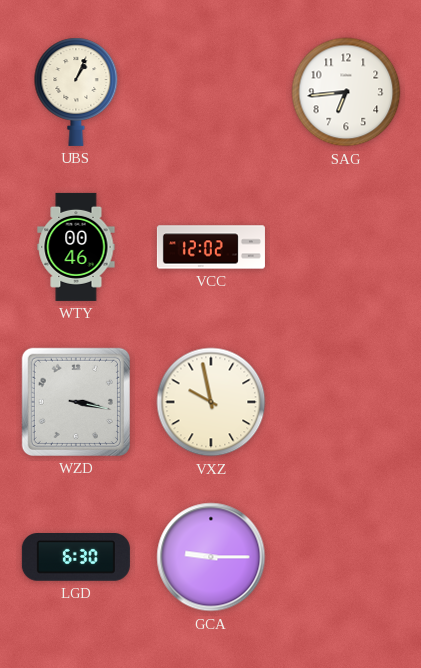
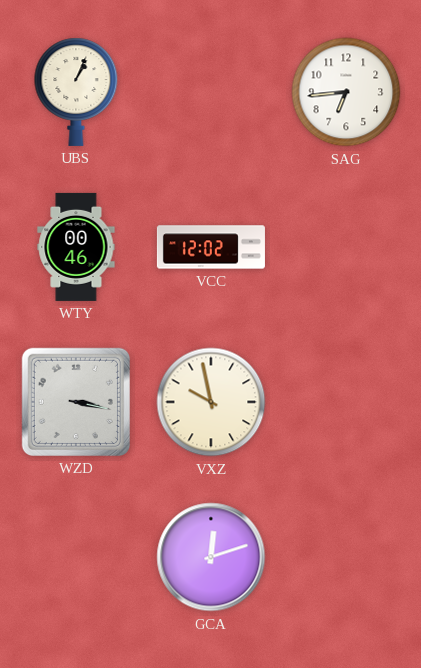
LGD: 6:30 -> none
GCA: 9:15 -> 12:12
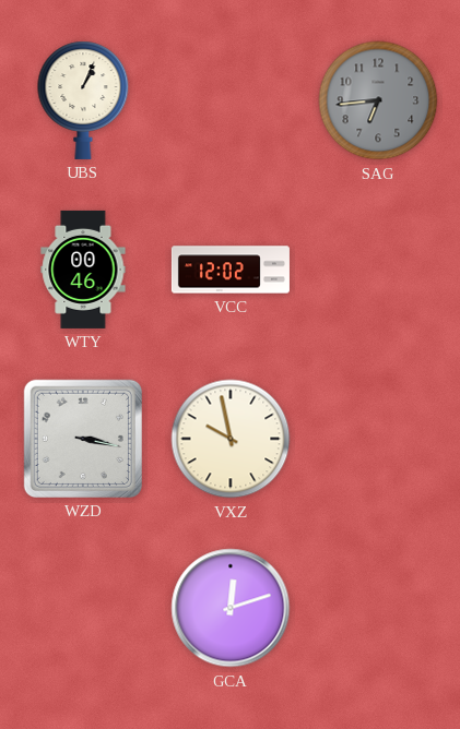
SAG dial: white -> grey
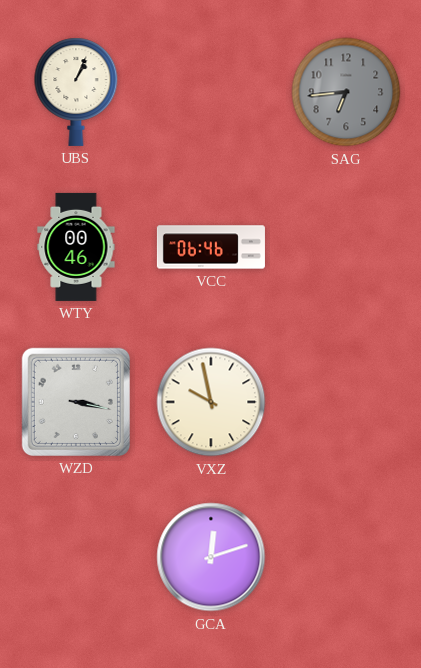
VCC: 12:02 -> 06:46
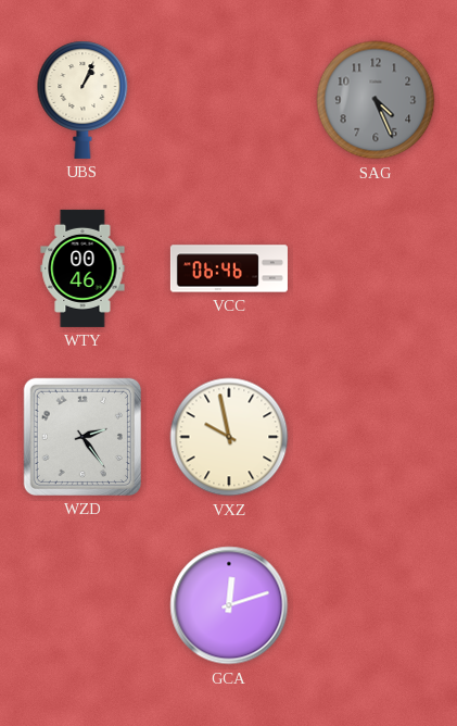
SAG: 6:44 -> 4:26
WZD: 3:17 -> 2:24
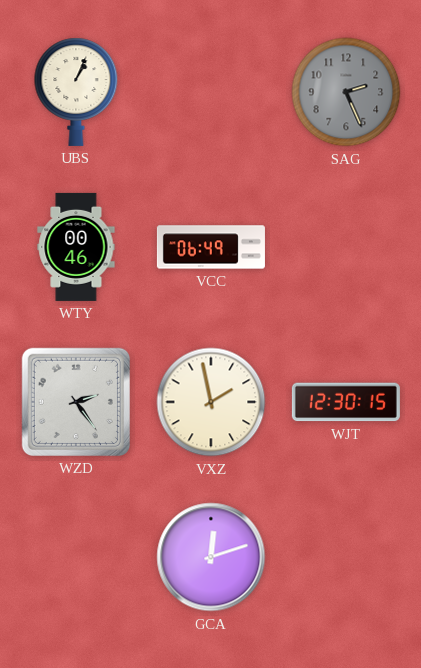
SAG: 4:26 -> 2:26
VCC: 06:46 -> 06:49
VXZ: 9:58 -> 1:58
WJT: none -> 12:30
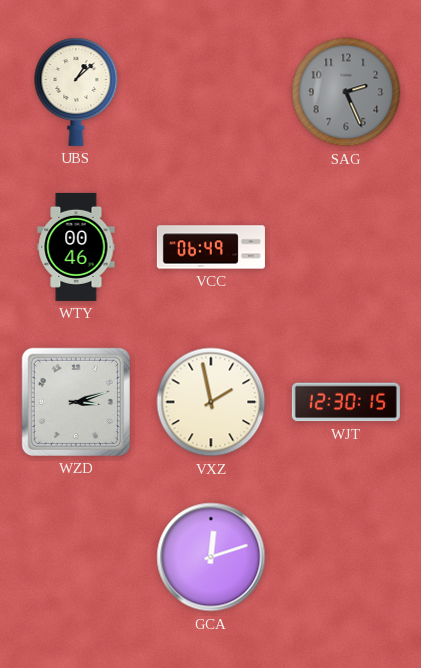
UBS: 1:04 -> 1:08
WZD: 2:24 -> 3:12
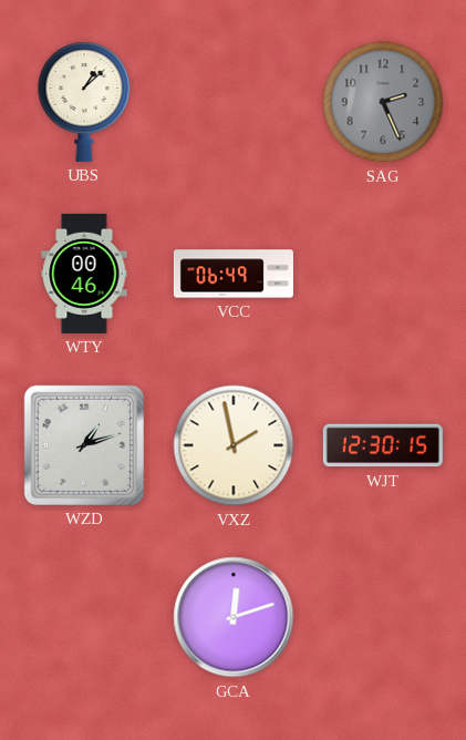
WZD: 3:12 -> 1:12
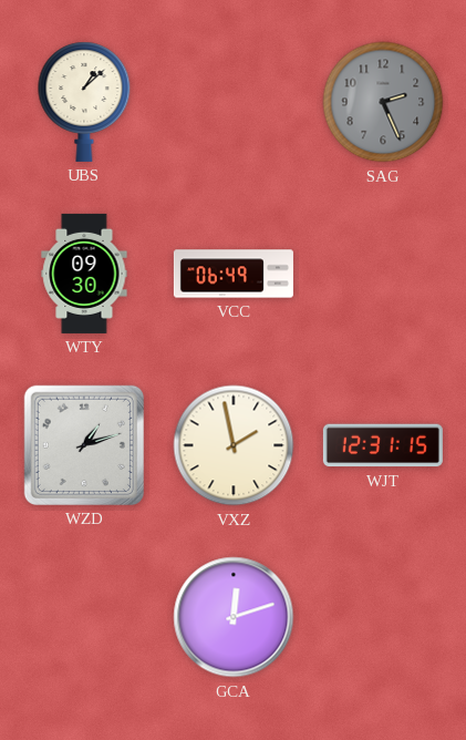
WTY: 00:46 -> 09:30
WJT: 12:30 -> 12:31
